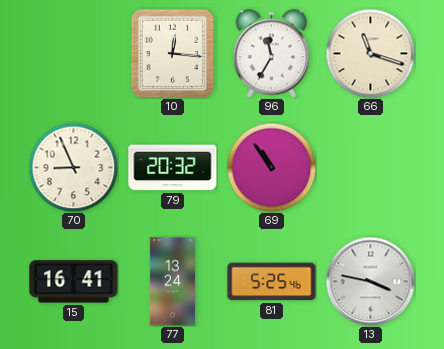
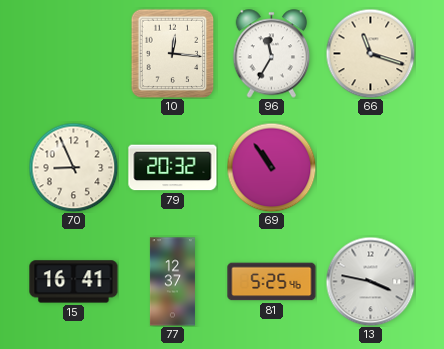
77: 13:24 -> 12:37
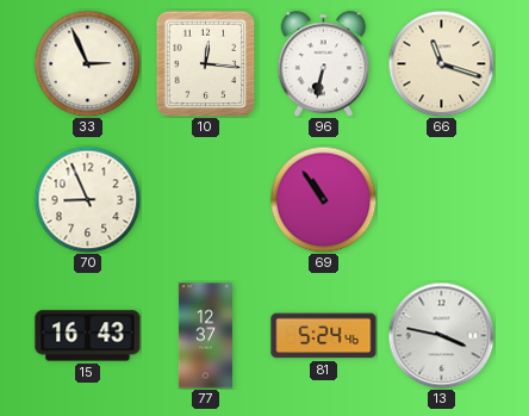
33: none -> 2:56
96: 11:35 -> 6:32
79: 20:32 -> none
15: 16:41 -> 16:43
81: 5:25 -> 5:24
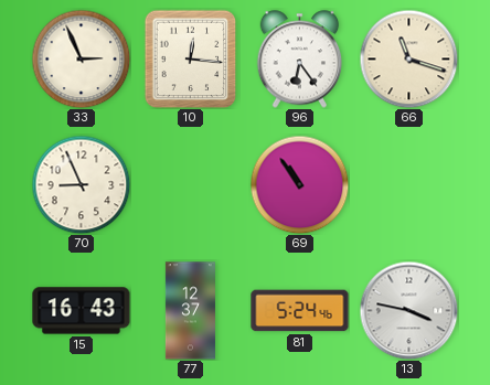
96: 6:32 -> 6:24
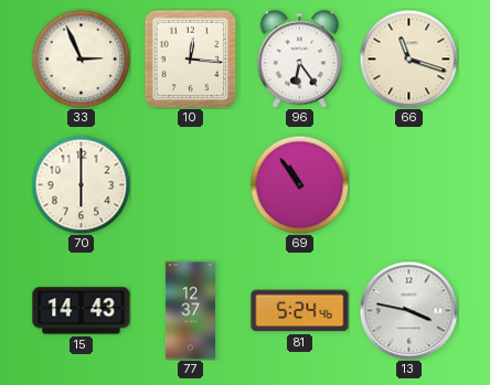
70: 8:56 -> 6:00
15: 16:43 -> 14:43
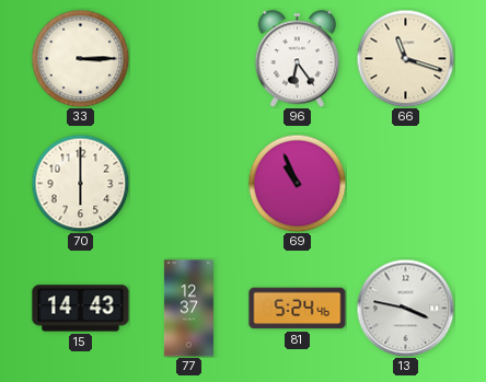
33: 2:56 -> 3:15
10: 12:16 -> none
69: 10:54 -> 10:56
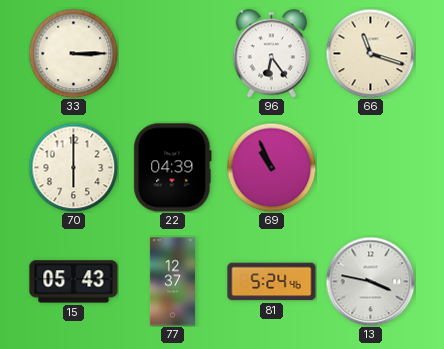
22: none -> 04:39
15: 14:43 -> 05:43
